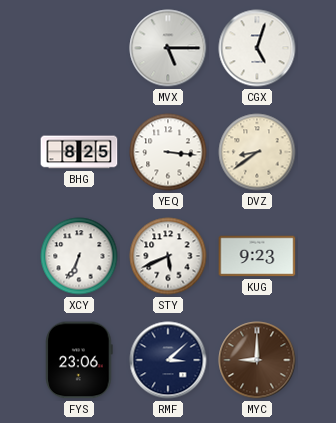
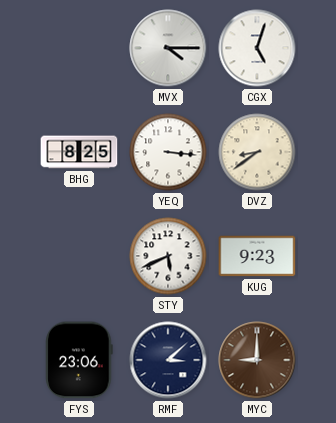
MVX: 5:15 -> 4:15
XCY: 6:34 -> none
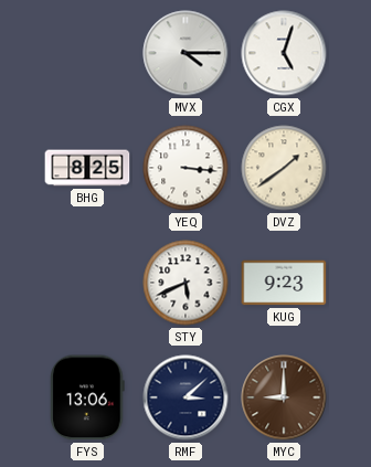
DVZ: 8:39 -> 1:39
FYS: 23:06 -> 13:06
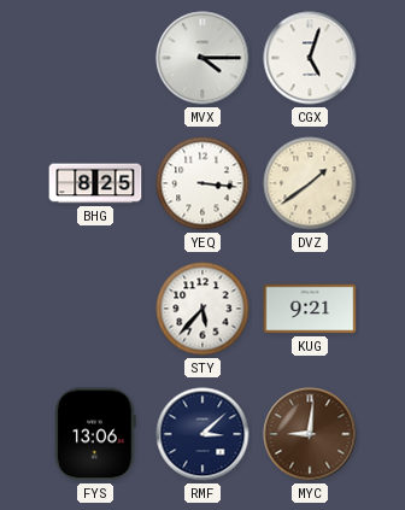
STY: 5:41 -> 5:37
KUG: 9:23 -> 9:21
MYC: 9:00 -> 9:01
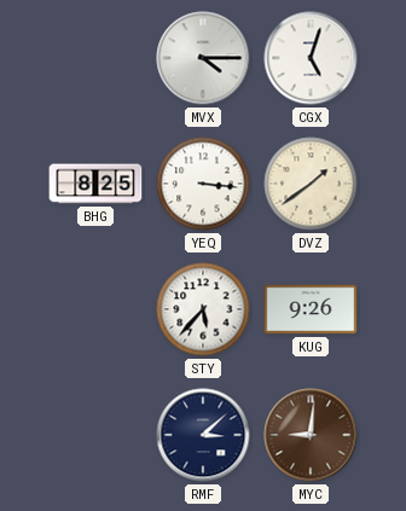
KUG: 9:21 -> 9:26
FYS: 13:06 -> none
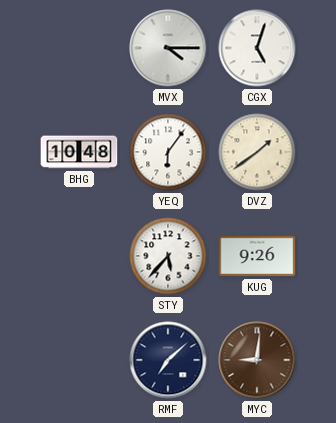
BHG: 8:25 -> 10:48
YEQ: 3:16 -> 6:06
RMF: 3:08 -> 7:08
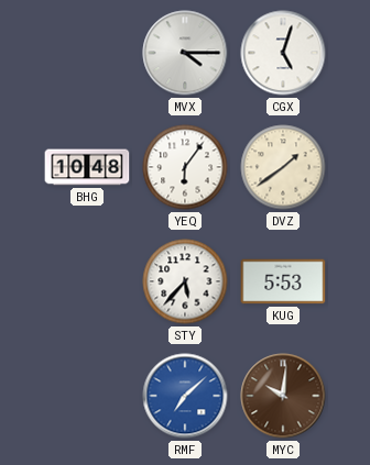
KUG: 9:26 -> 5:53
RMF dial: navy -> blue
MYC: 9:01 -> 10:01
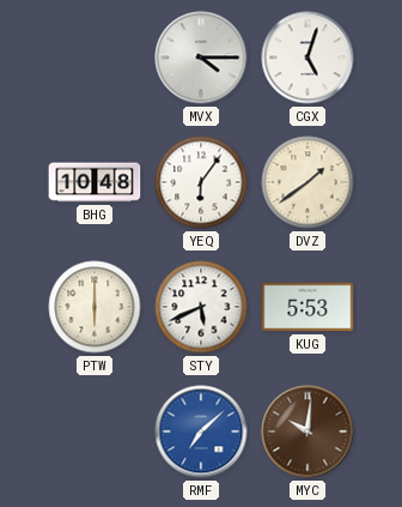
PTW: none -> 6:00
STY: 5:37 -> 5:41
